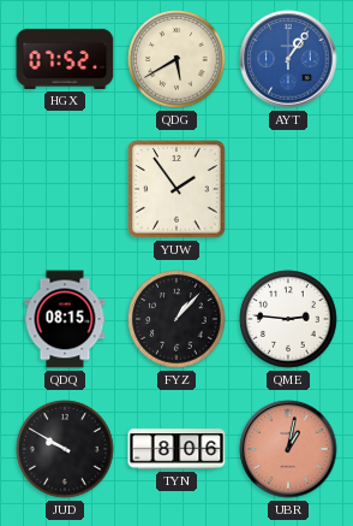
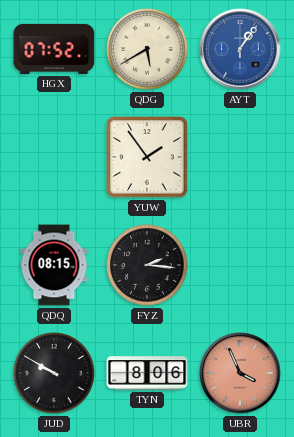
FYZ: 1:07 -> 2:16
QME: 2:46 -> none
UBR: 1:02 -> 3:56
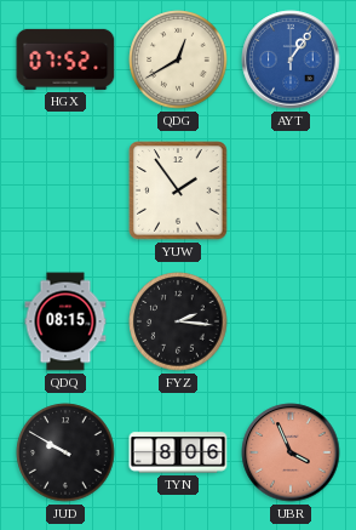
QDG: 5:40 -> 12:40
